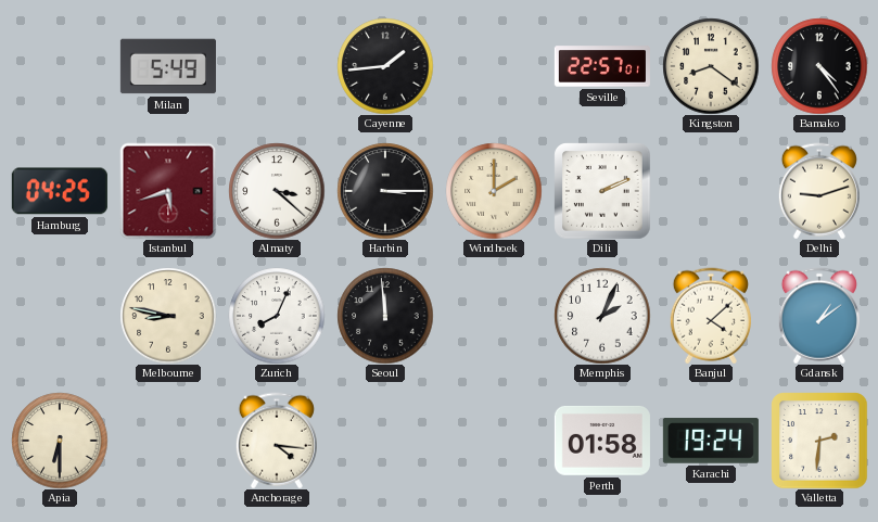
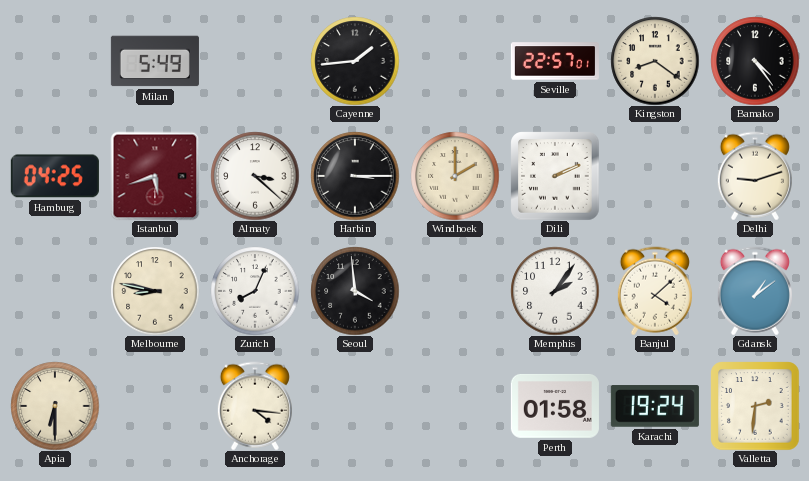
Seoul: 11:59 -> 3:59
Memphis: 2:04 -> 2:06
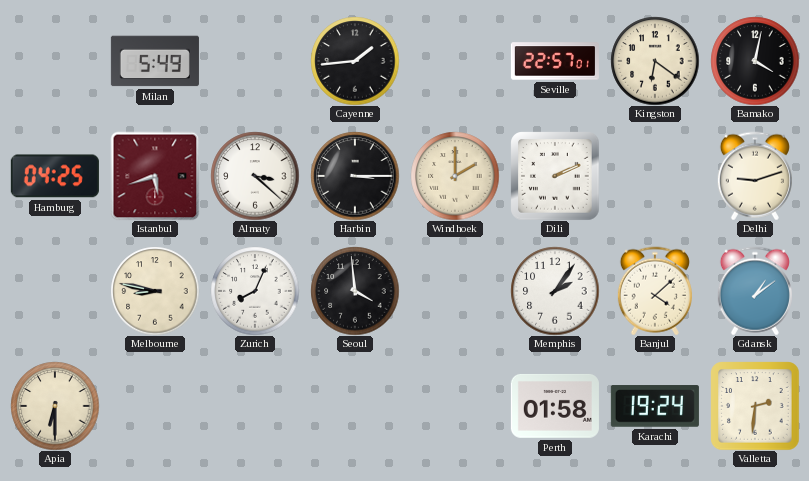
Kingston: 8:21 -> 6:21
Bamako: 4:24 -> 4:02
Anchorage: 4:16 -> none
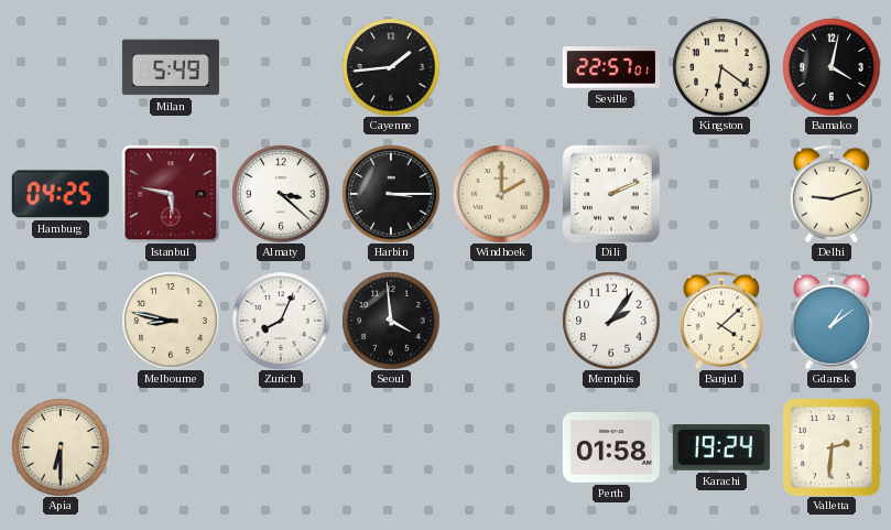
Istanbul: 5:42 -> 5:47
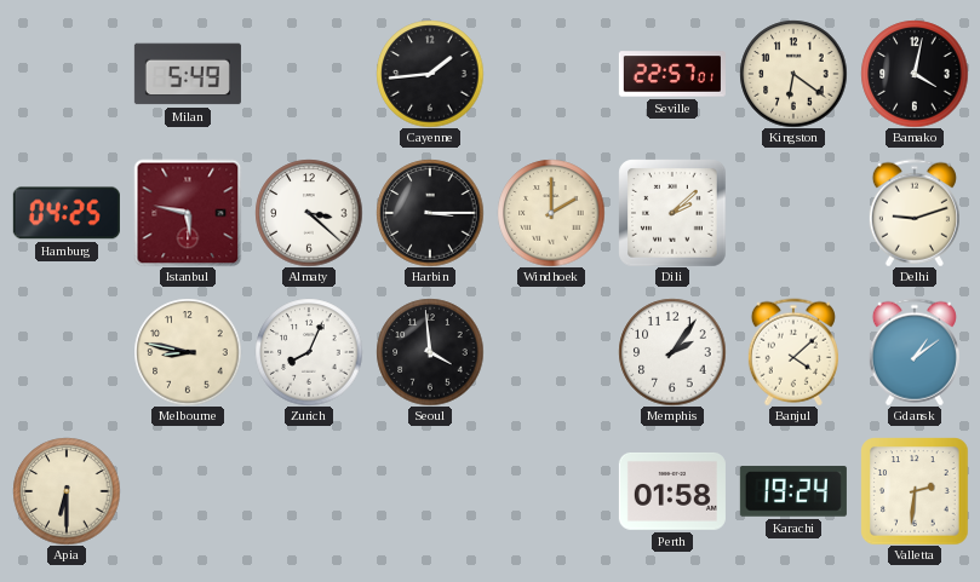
Dili: 2:11 -> 2:08
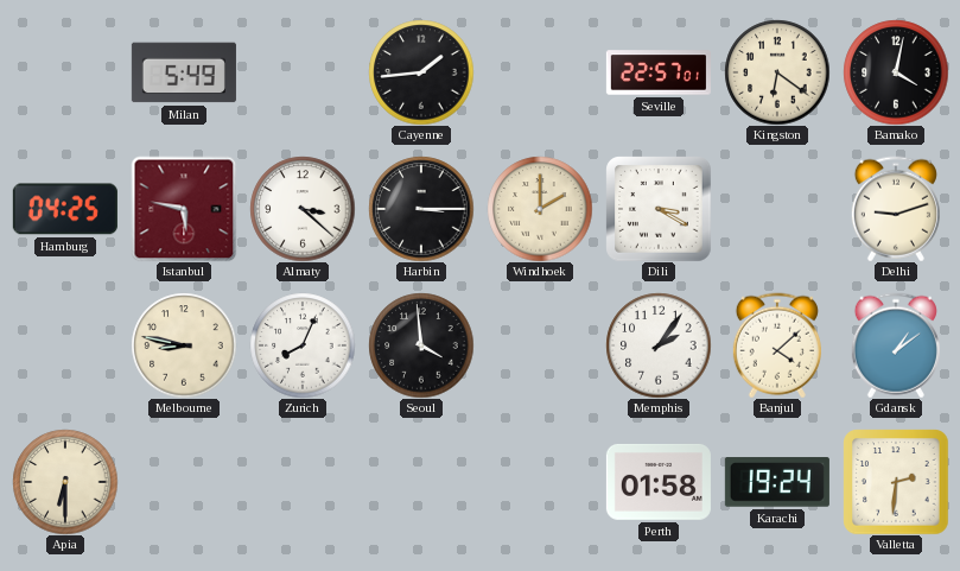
Dili: 2:08 -> 3:20
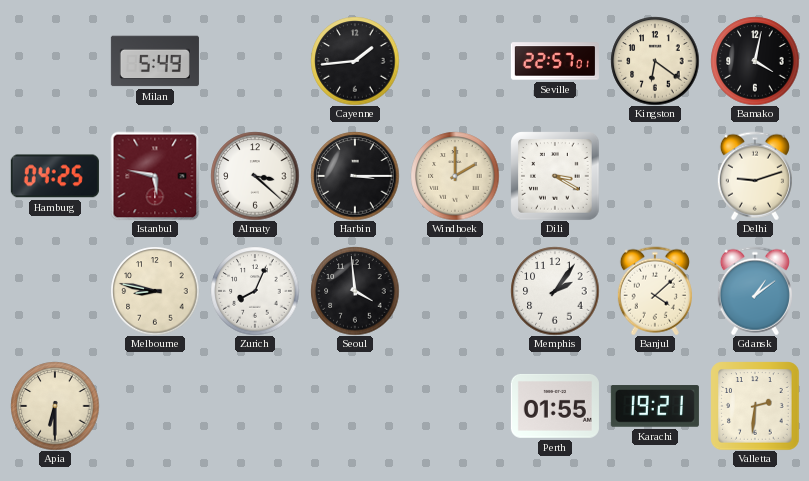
Perth: 01:58 -> 01:55
Karachi: 19:24 -> 19:21
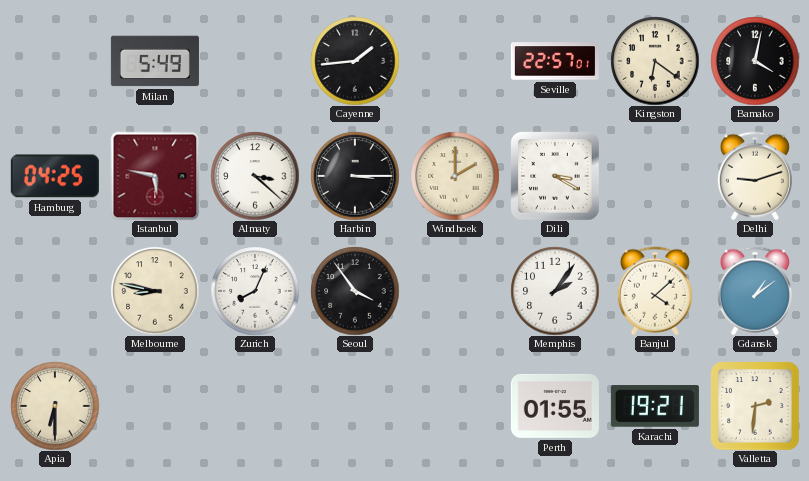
Seoul: 3:59 -> 3:54
